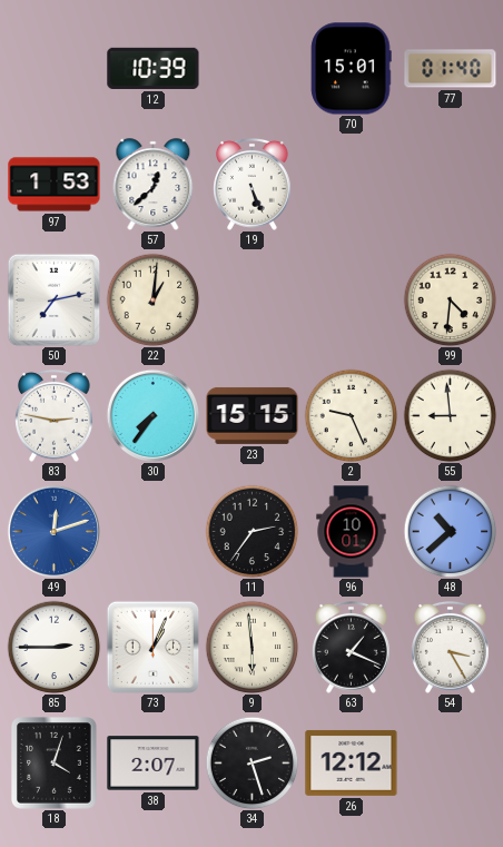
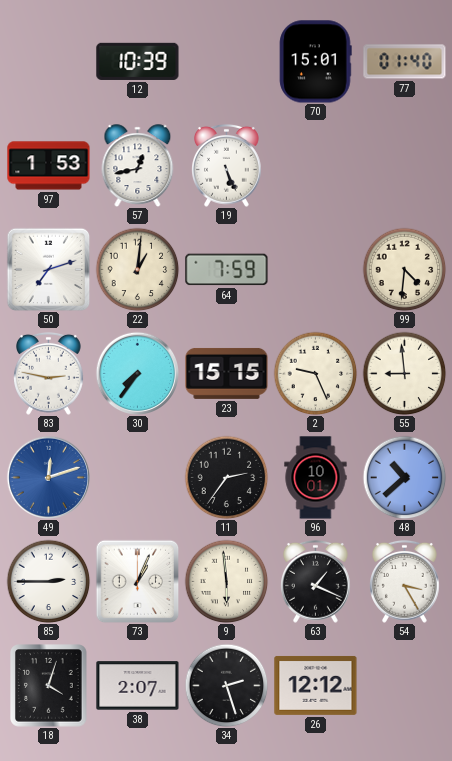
57: 12:38 -> 12:43
50: 7:13 -> 7:12
64: none -> 7:59
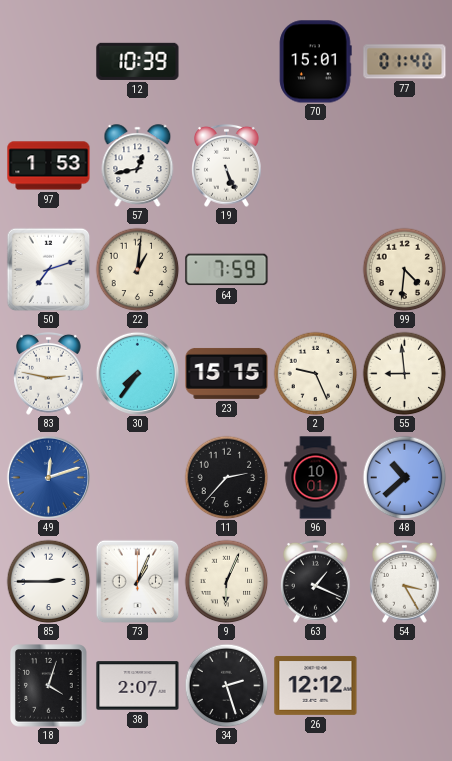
11: 2:36 -> 2:37
9: 5:59 -> 6:04
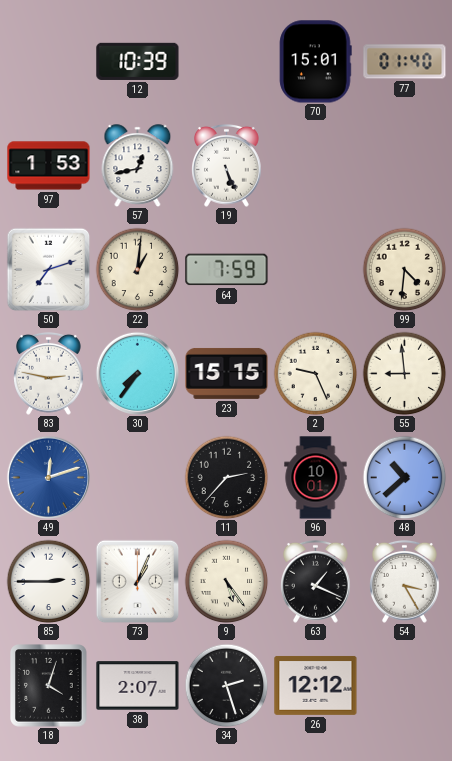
9: 6:04 -> 5:24
